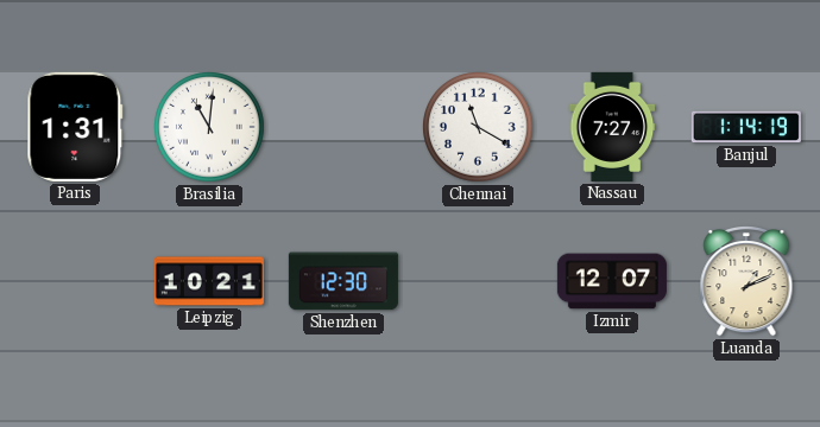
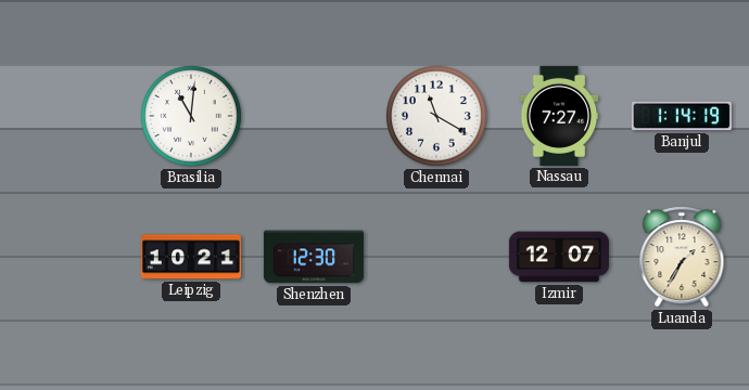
Paris: 1:31 -> none
Luanda: 1:11 -> 1:35
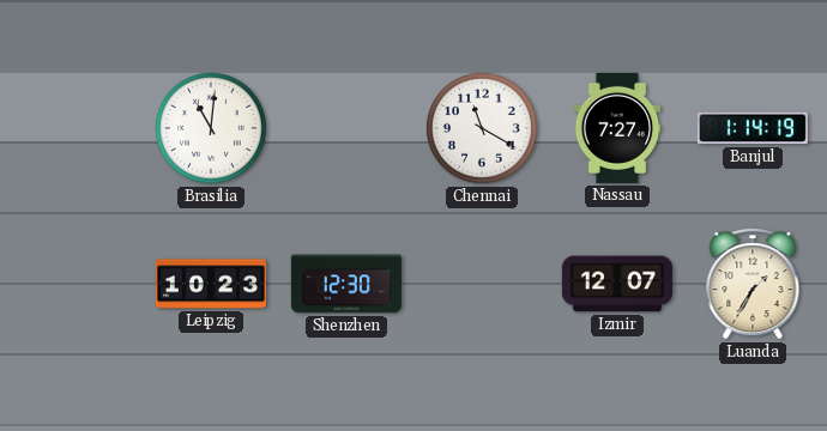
Leipzig: 10:21 -> 10:23
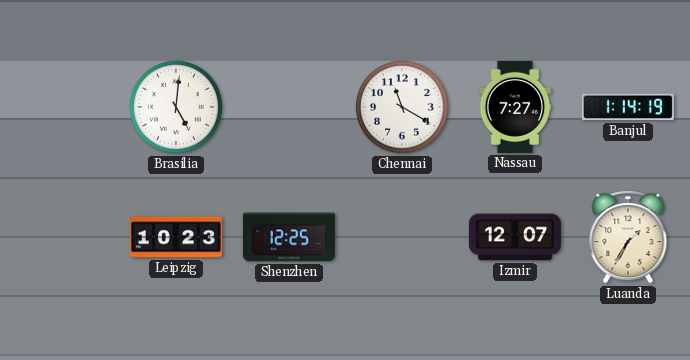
Brasilia: 11:01 -> 5:01
Shenzhen: 12:30 -> 12:25
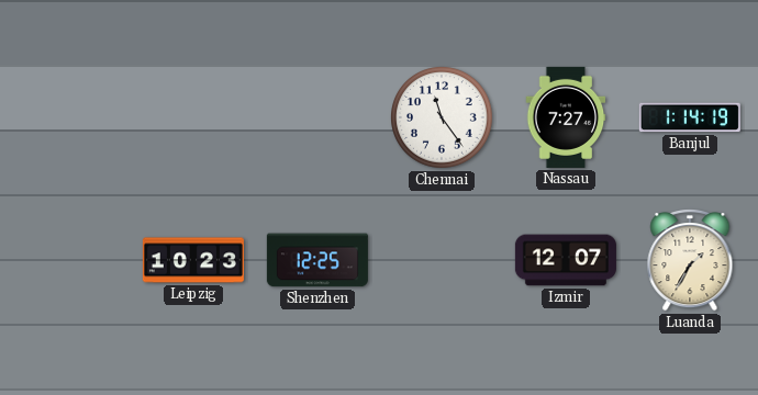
Brasilia: 5:01 -> none
Chennai: 11:20 -> 11:24
